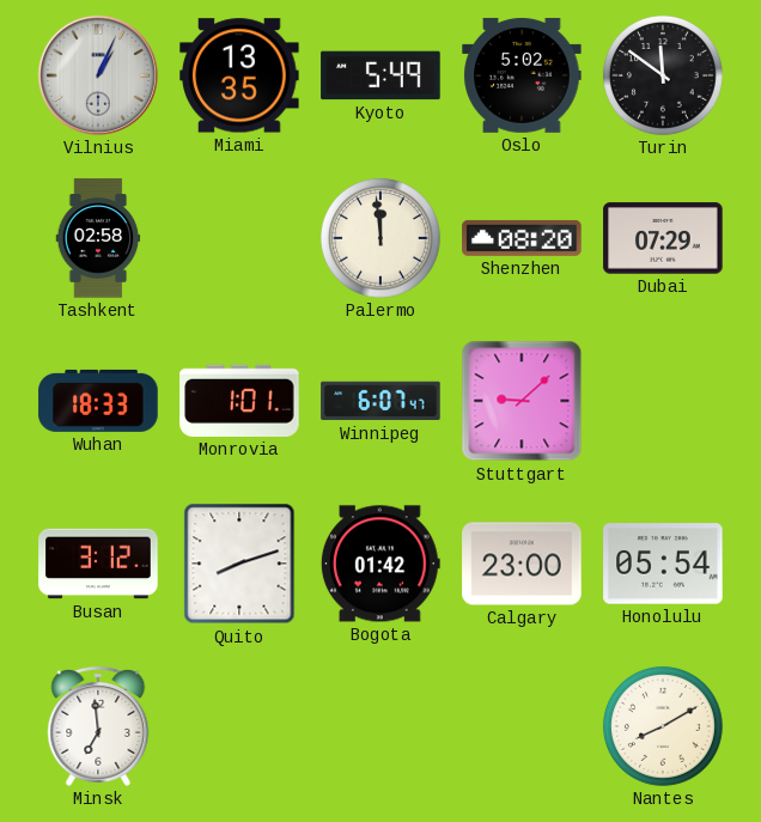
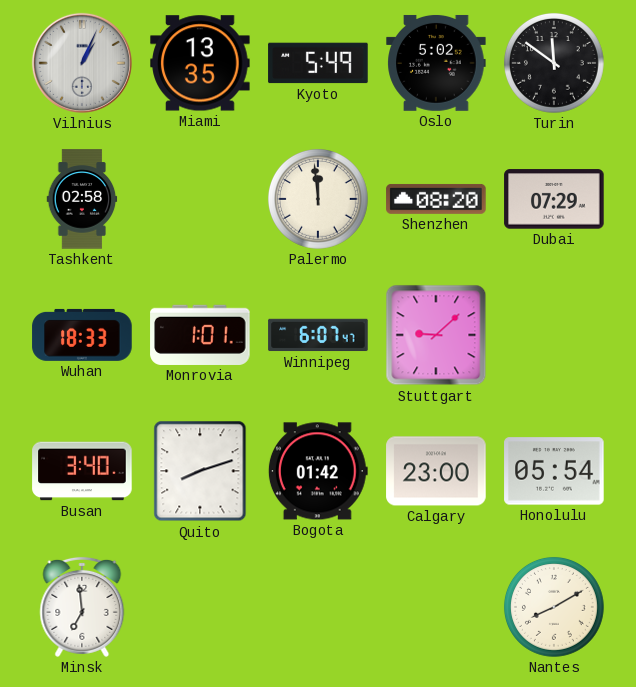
Busan: 3:12 -> 3:40
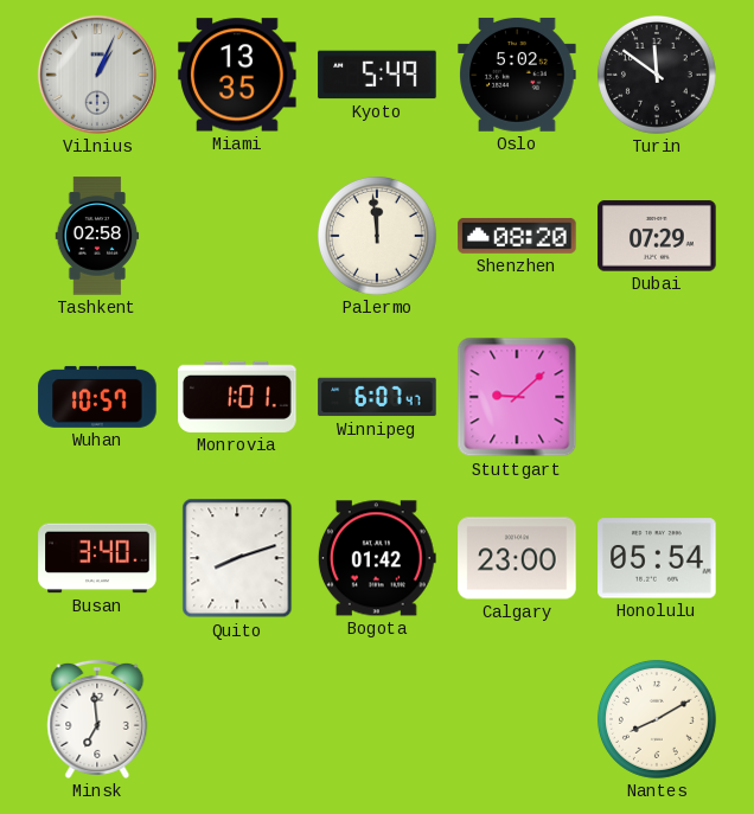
Wuhan: 18:33 -> 10:57
